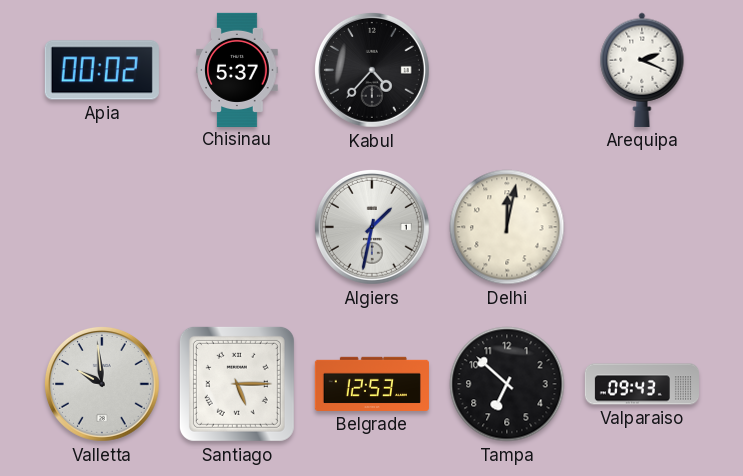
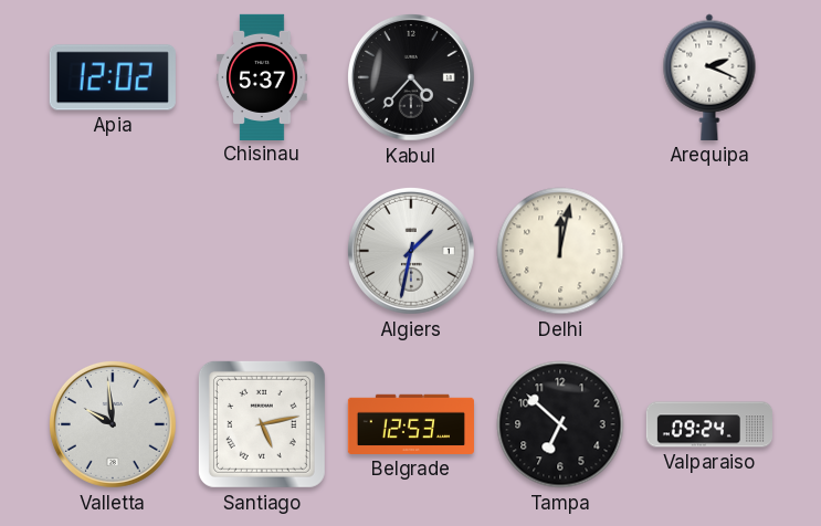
Apia: 00:02 -> 12:02
Santiago: 5:15 -> 5:13
Valparaiso: 09:43 -> 09:24
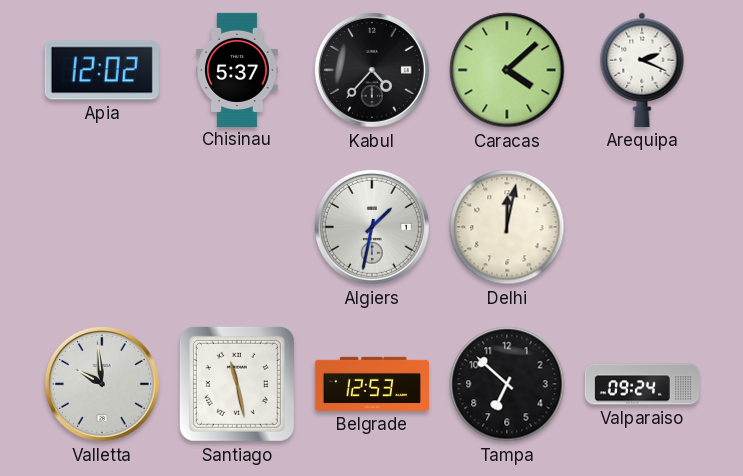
Caracas: none -> 4:08
Santiago: 5:13 -> 11:28
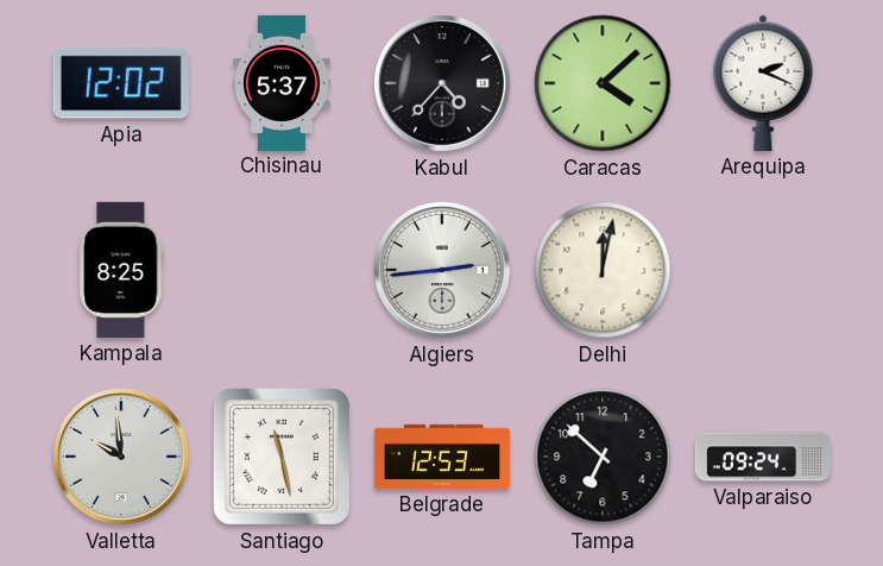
Kampala: none -> 8:25
Algiers: 1:32 -> 2:44
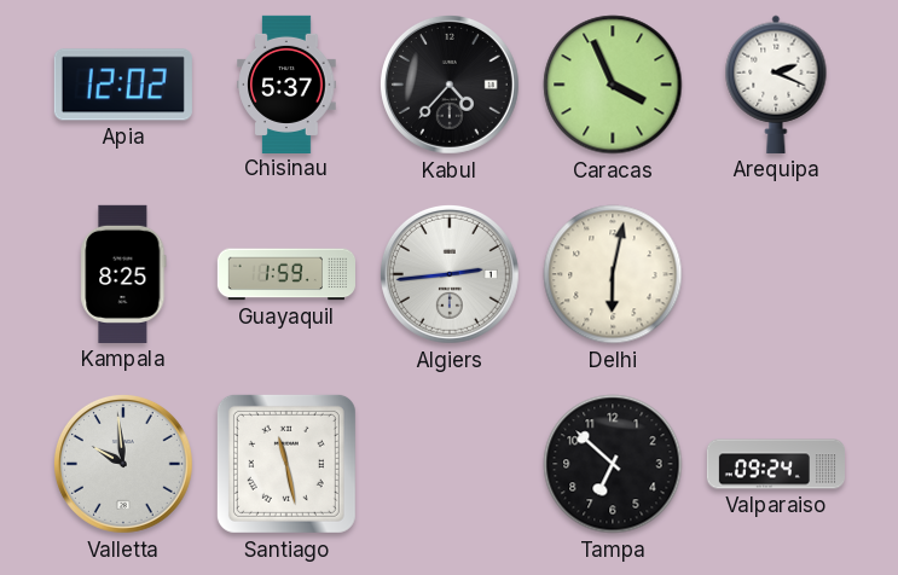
Caracas: 4:08 -> 3:56
Guayaquil: none -> 1:59
Delhi: 12:02 -> 6:02
Belgrade: 12:53 -> none
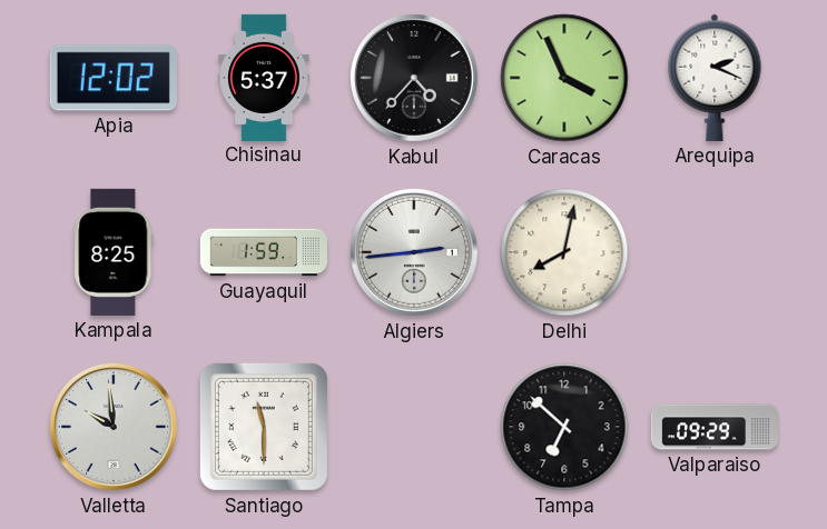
Delhi: 6:02 -> 8:02
Santiago: 11:28 -> 11:30
Valparaiso: 09:24 -> 09:29
